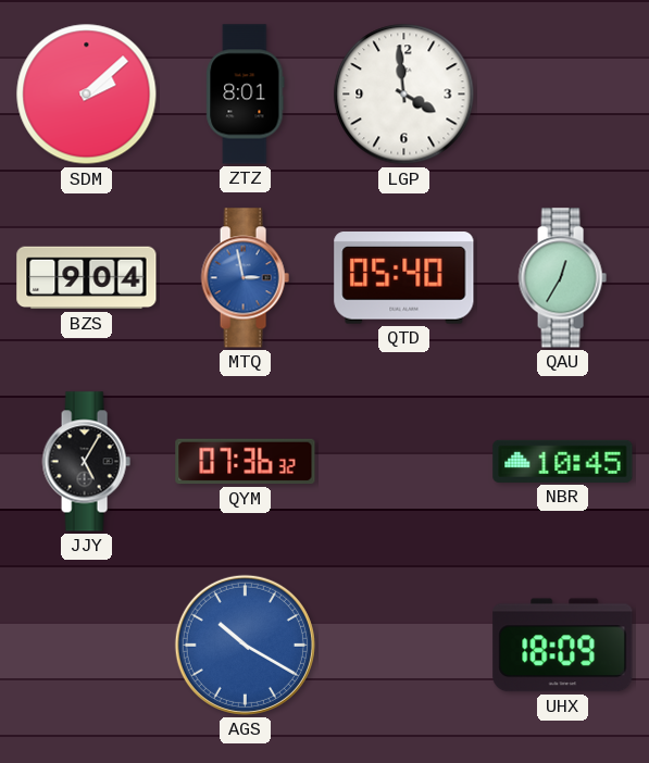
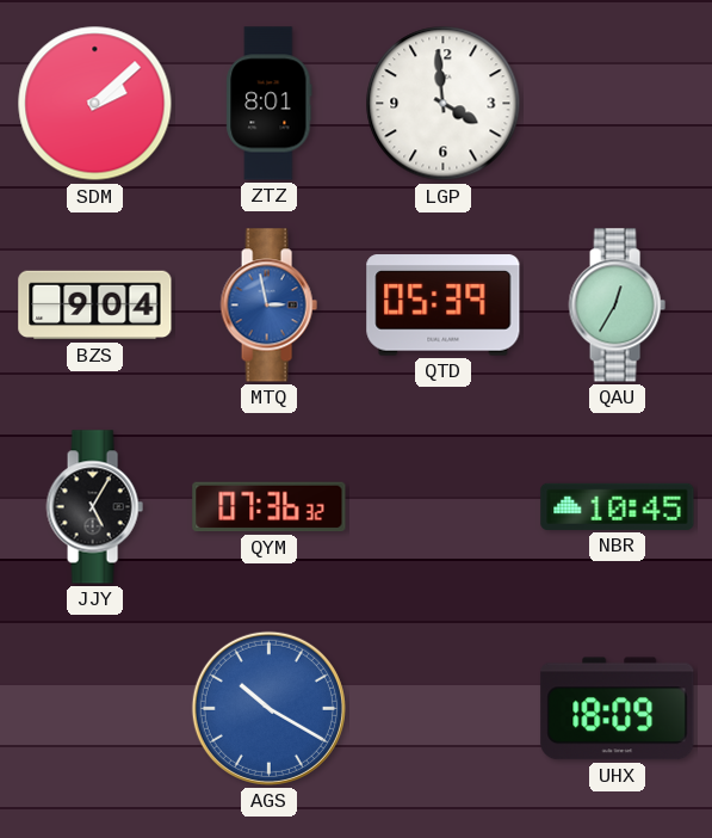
QTD: 05:40 -> 05:39
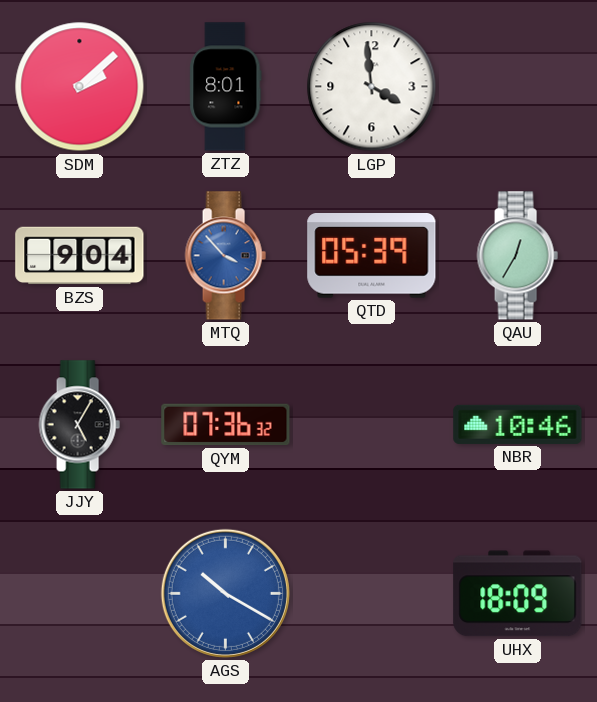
MTQ: 2:58 -> 3:53
NBR: 10:45 -> 10:46
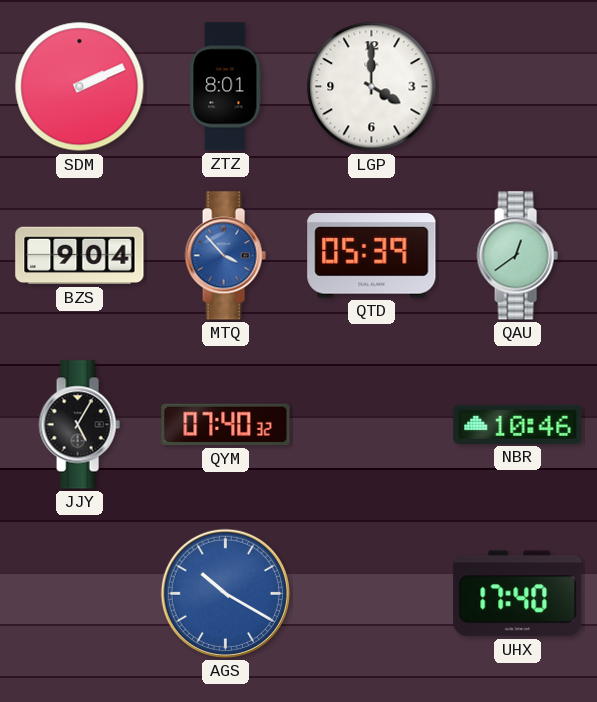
SDM: 2:08 -> 2:11
LGP: 3:59 -> 4:00
QAU: 12:35 -> 12:39
QYM: 07:36 -> 07:40
UHX: 18:09 -> 17:40
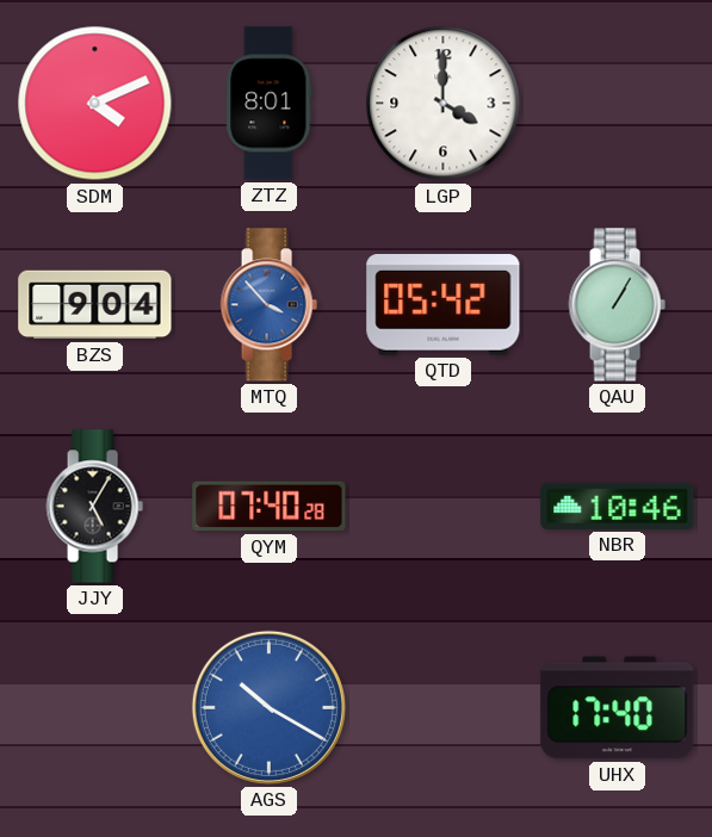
SDM: 2:11 -> 4:11
QTD: 05:39 -> 05:42
QAU: 12:39 -> 1:05
QYM: 07:40:32 -> 07:40:28
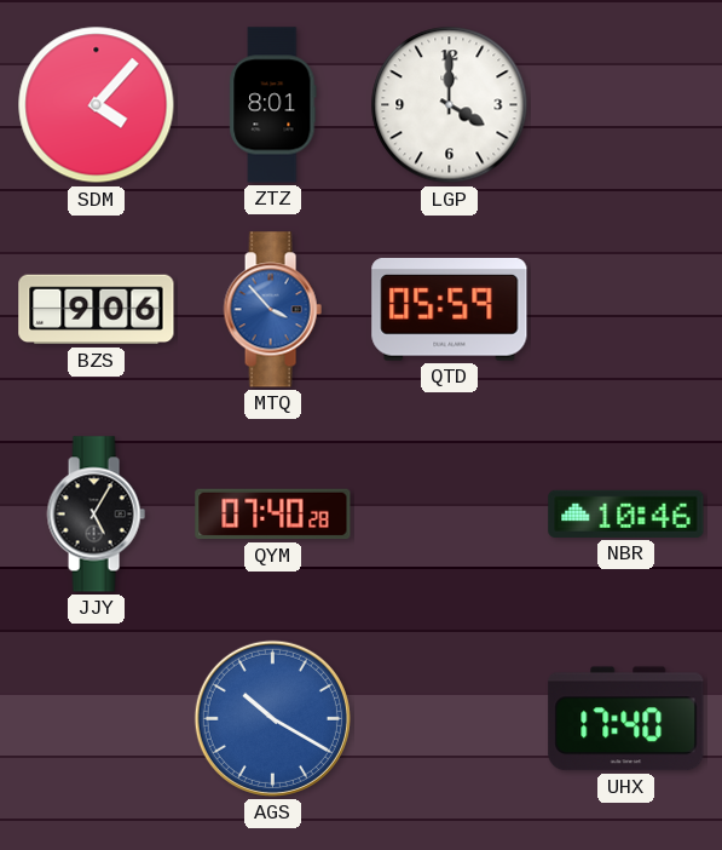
SDM: 4:11 -> 4:07
BZS: 9:04 -> 9:06
QTD: 05:42 -> 05:59
QAU: 1:05 -> none
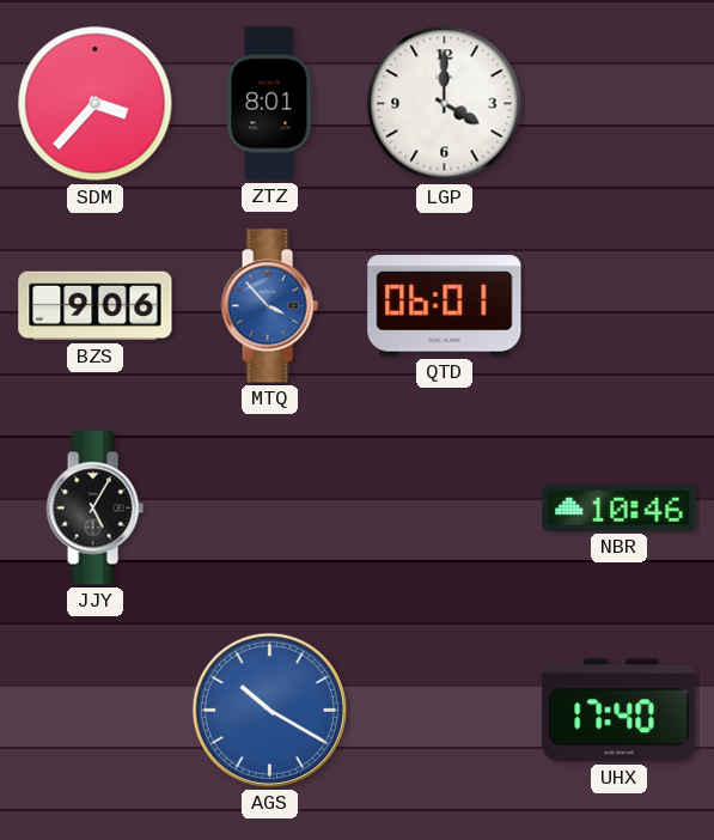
SDM: 4:07 -> 3:37
QTD: 05:59 -> 06:01
QYM: 07:40 -> none
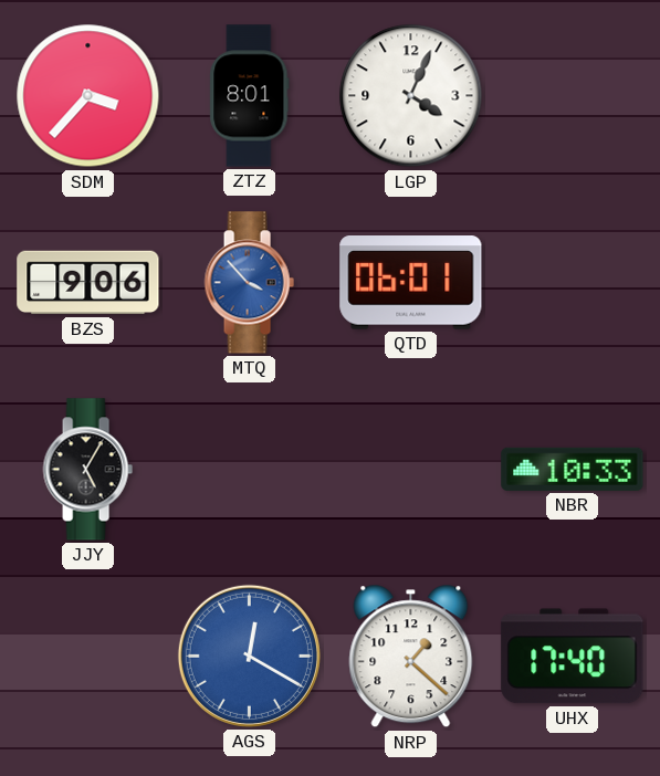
LGP: 4:00 -> 4:04
NBR: 10:46 -> 10:33
AGS: 10:20 -> 12:20
NRP: none -> 1:22
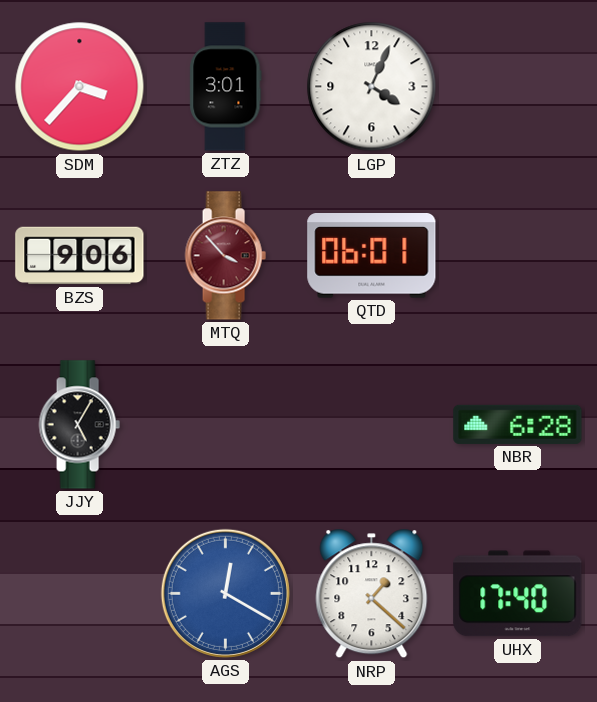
ZTZ: 8:01 -> 3:01
MTQ dial: blue -> burgundy
NBR: 10:33 -> 6:28
